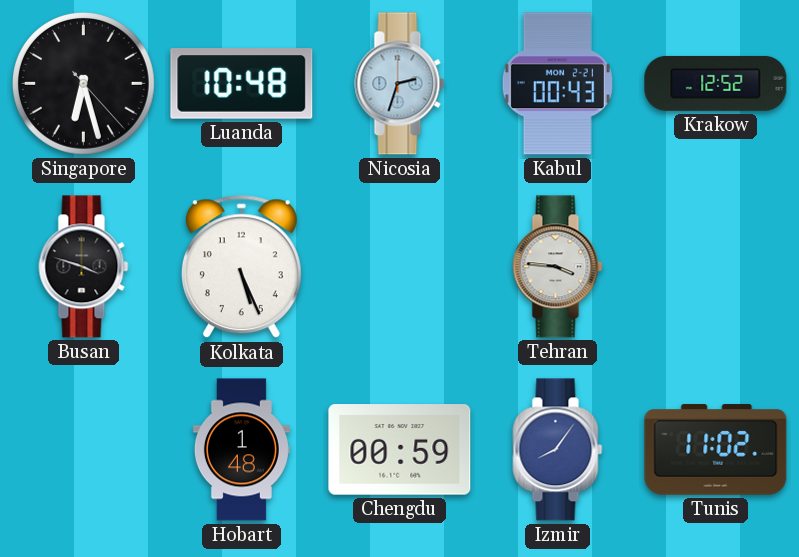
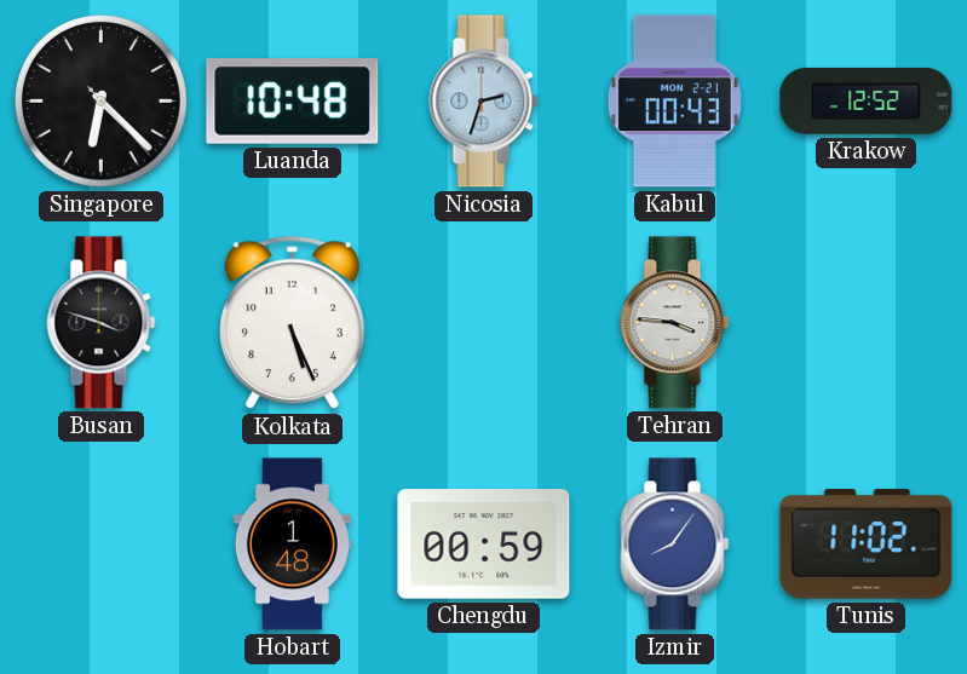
Singapore: 6:27 -> 6:22
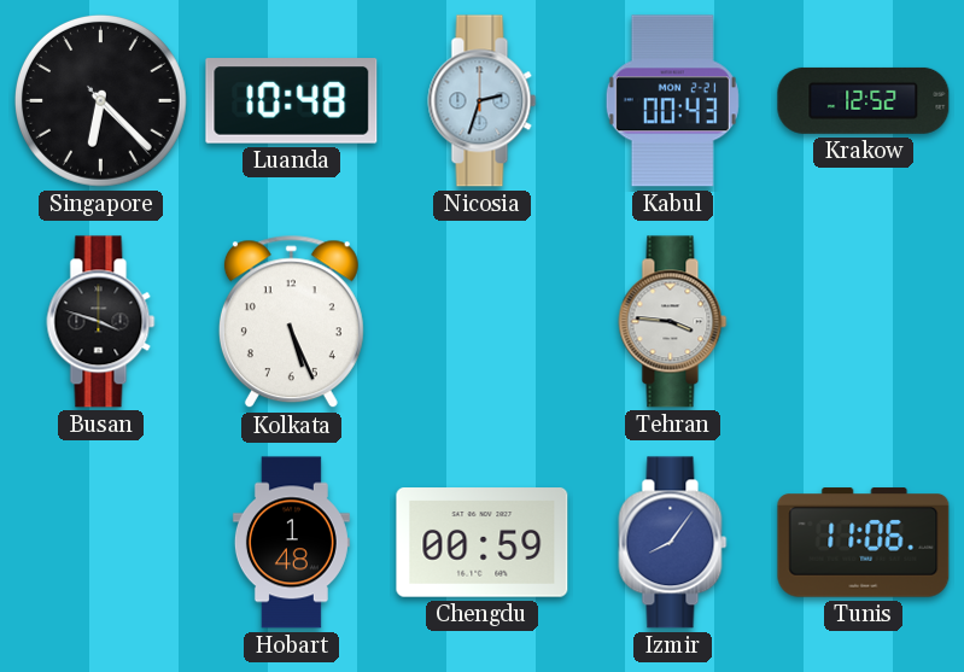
Tunis: 11:02 -> 11:06
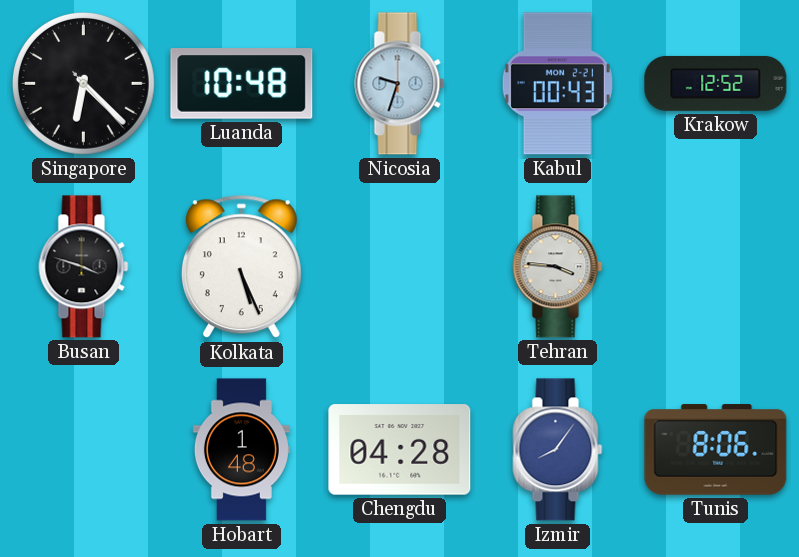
Nicosia: 2:33 -> 9:33
Chengdu: 00:59 -> 04:28
Tunis: 11:06 -> 8:06
